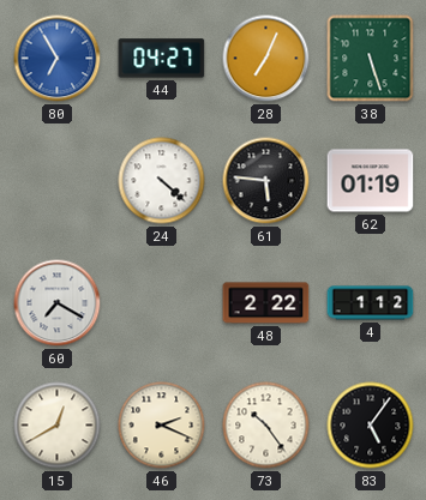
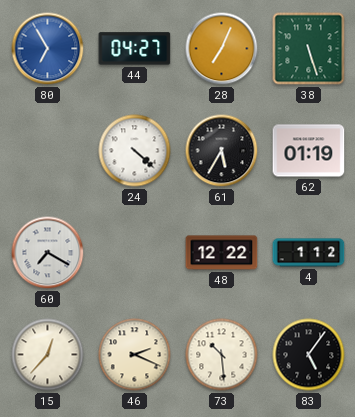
61: 5:46 -> 5:35
48: 2:22 -> 12:22
15: 12:40 -> 12:37
73: 10:24 -> 10:29
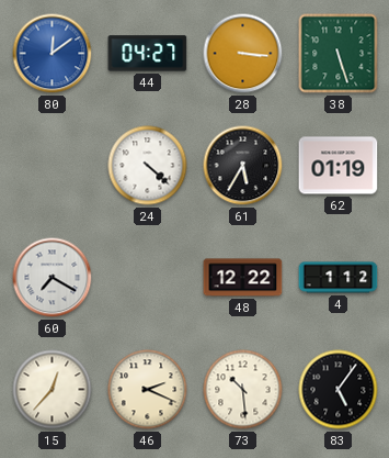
80: 6:55 -> 12:09
28: 7:04 -> 3:16
